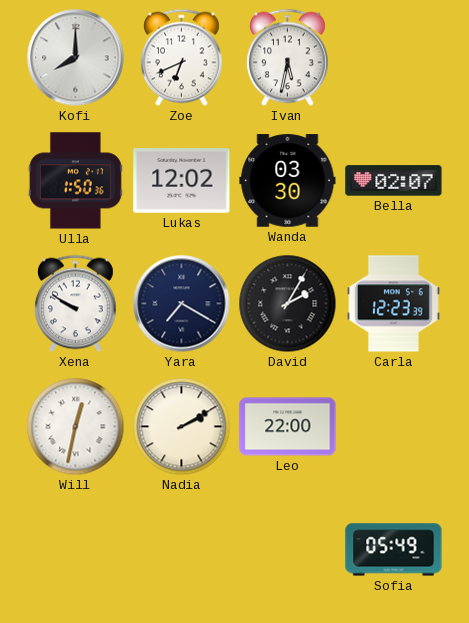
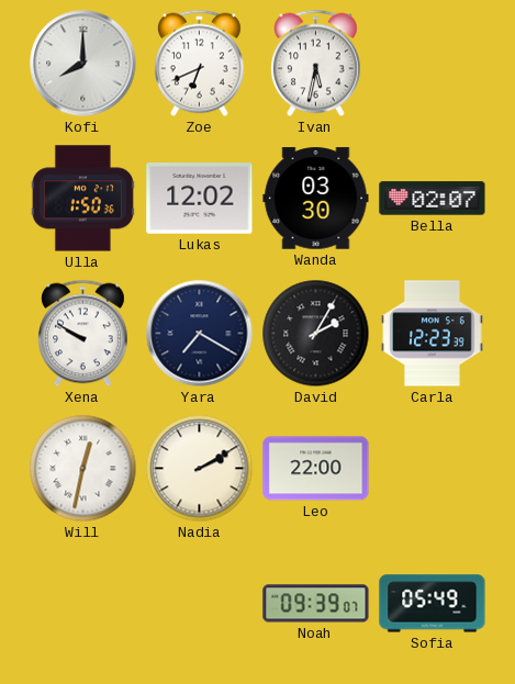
Noah: none -> 09:39
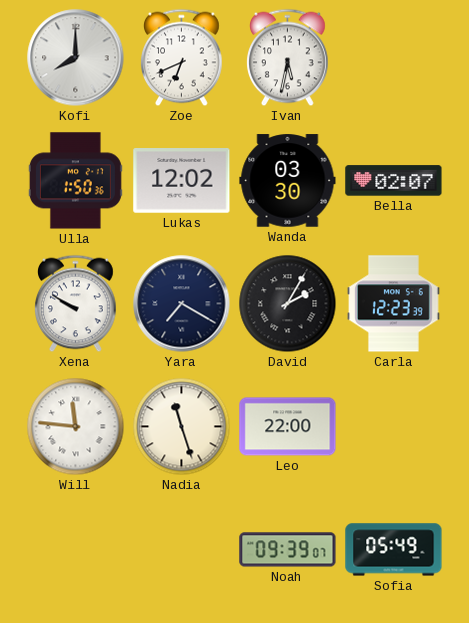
Will: 12:32 -> 11:46
Nadia: 2:10 -> 11:27
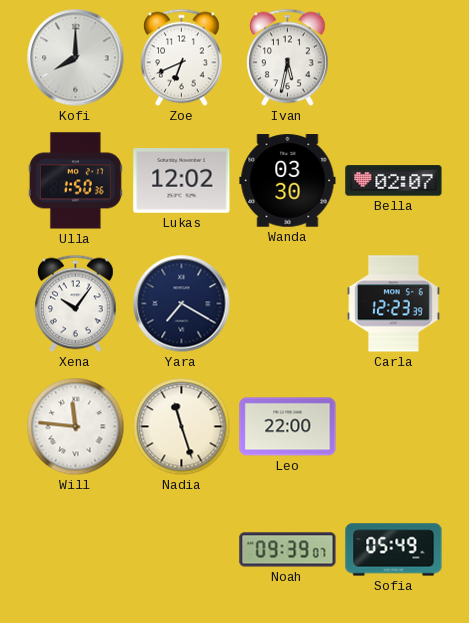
Xena: 9:50 -> 10:06
David: 2:05 -> none
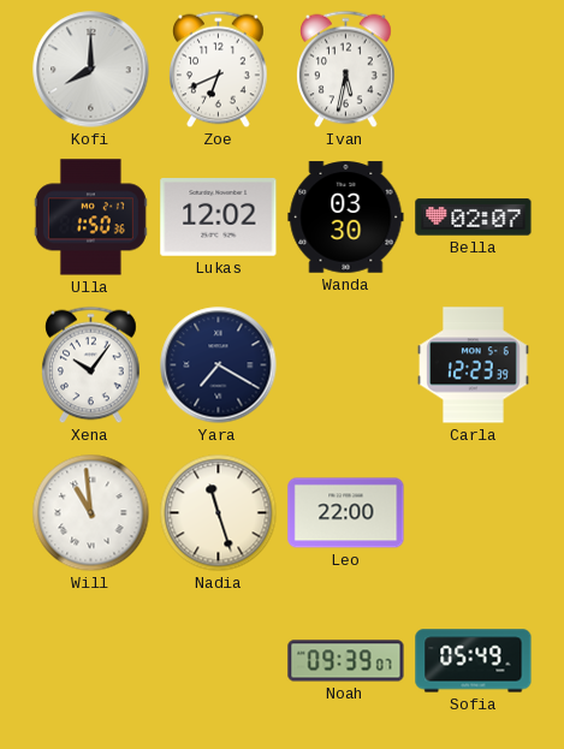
Will: 11:46 -> 10:59
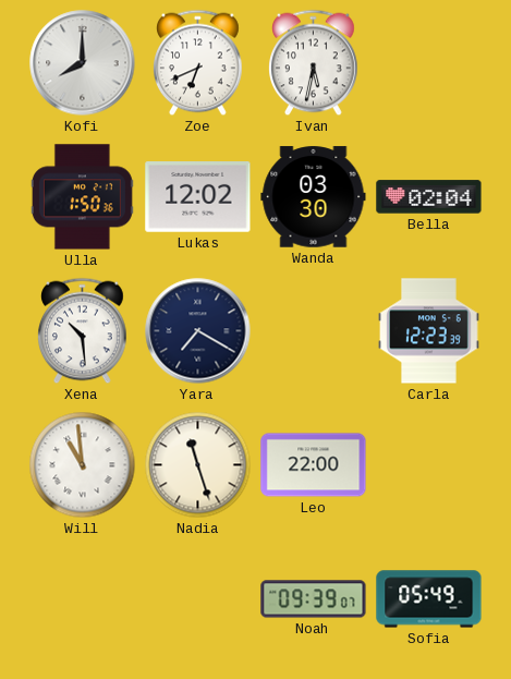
Bella: 02:07 -> 02:04
Xena: 10:06 -> 10:29
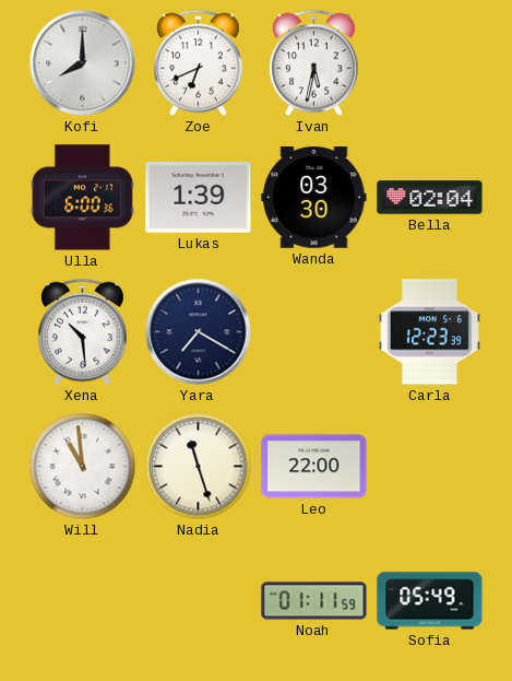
Ulla: 1:50 -> 6:00
Lukas: 12:02 -> 1:39
Noah: 09:39 -> 01:11
